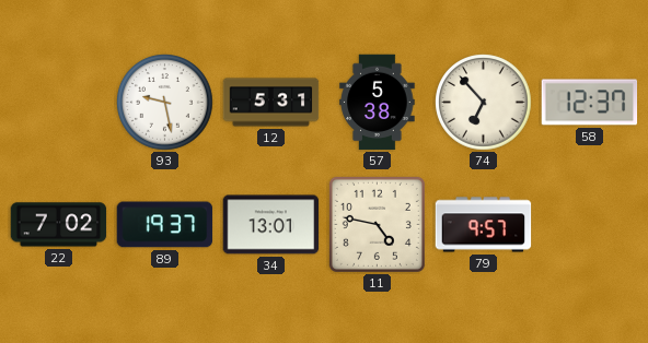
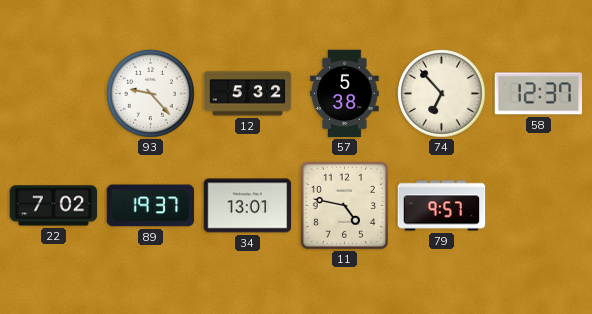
93: 9:28 -> 9:23
12: 5:31 -> 5:32
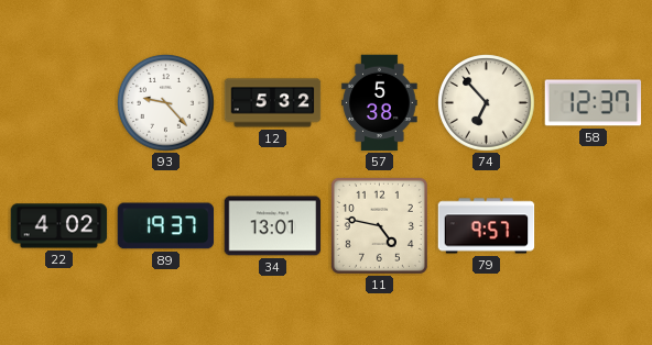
22: 7:02 -> 4:02
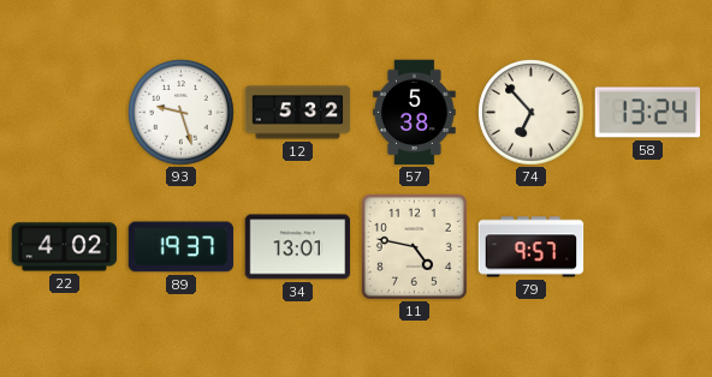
93: 9:23 -> 9:27
58: 12:37 -> 13:24
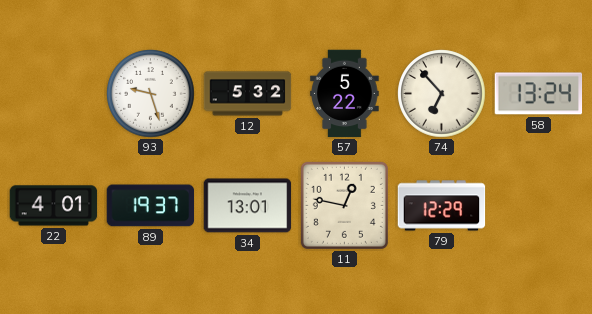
57: 5:38 -> 5:22
22: 4:02 -> 4:01
11: 4:47 -> 12:47
79: 9:57 -> 12:29
